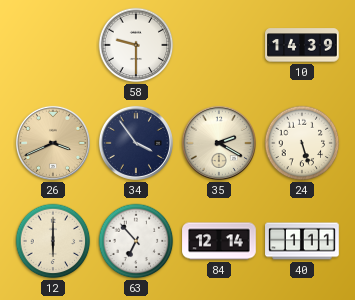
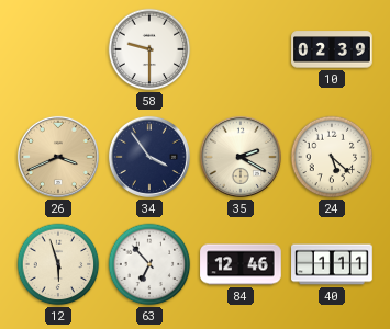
10: 14:39 -> 02:39
24: 5:27 -> 5:22
12: 6:00 -> 5:57
84: 12:14 -> 12:46
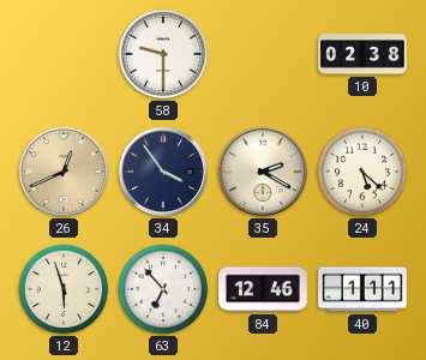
10: 02:39 -> 02:38
26: 3:41 -> 12:41
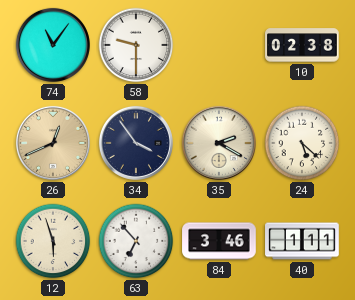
74: none -> 11:06
84: 12:46 -> 3:46
